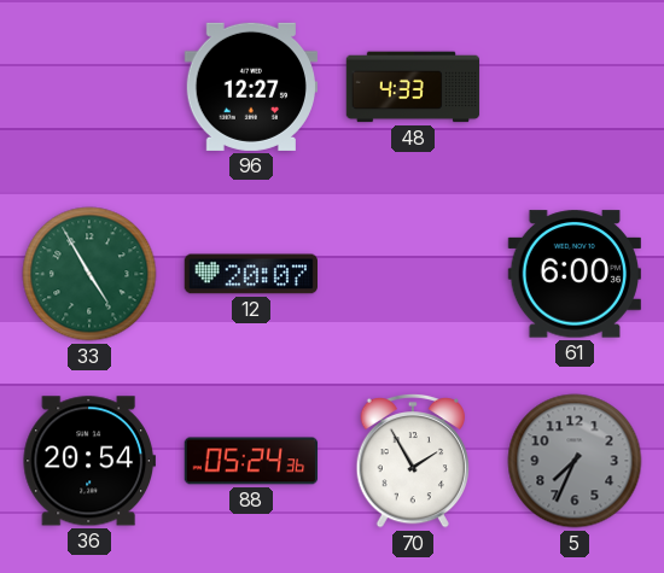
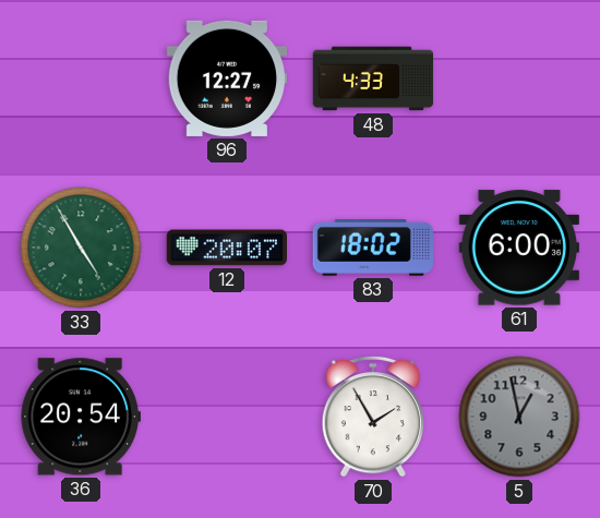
83: none -> 18:02
88: 05:24 -> none
5: 7:34 -> 12:58
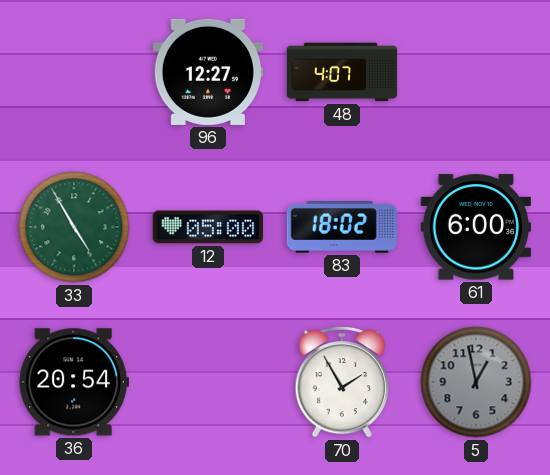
48: 4:33 -> 4:07
12: 20:07 -> 05:00
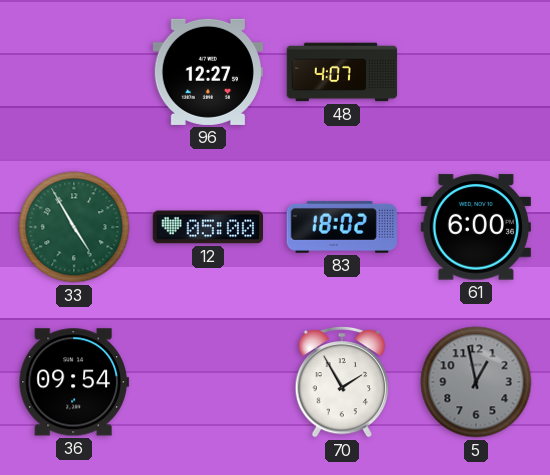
36: 20:54 -> 09:54
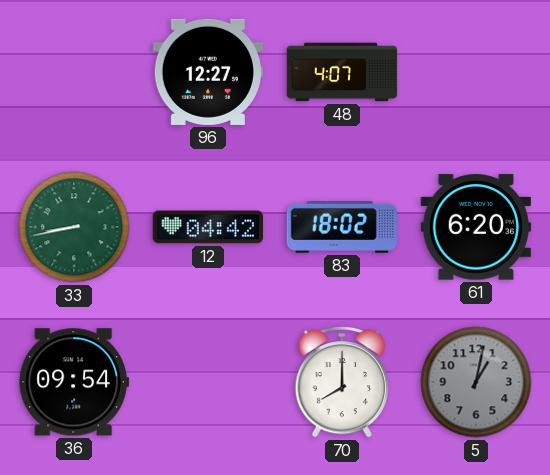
33: 4:55 -> 8:43
12: 05:00 -> 04:42
61: 6:00 -> 6:20
70: 1:55 -> 8:00
5: 12:58 -> 1:02
